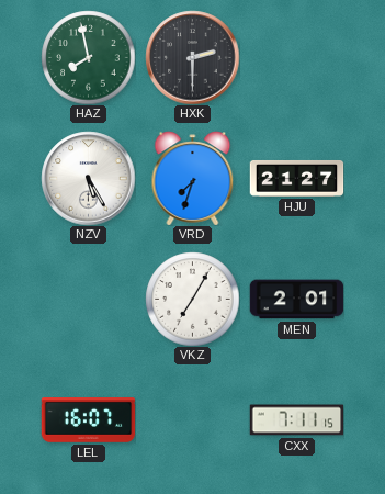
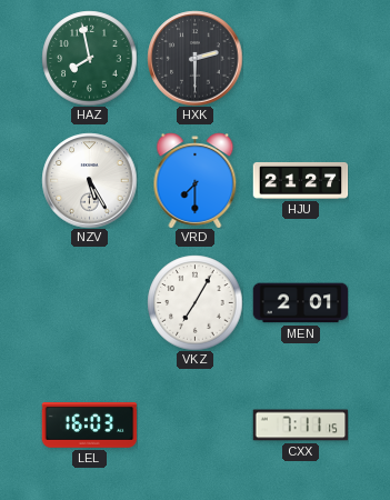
VRD: 7:33 -> 7:30
LEL: 16:07 -> 16:03
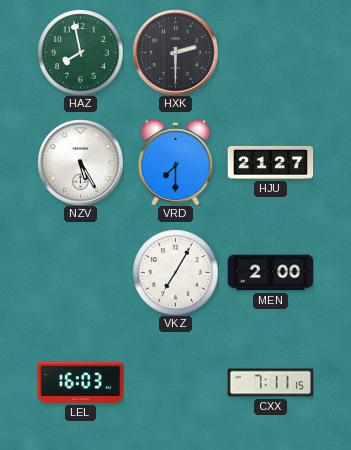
MEN: 2:01 -> 2:00
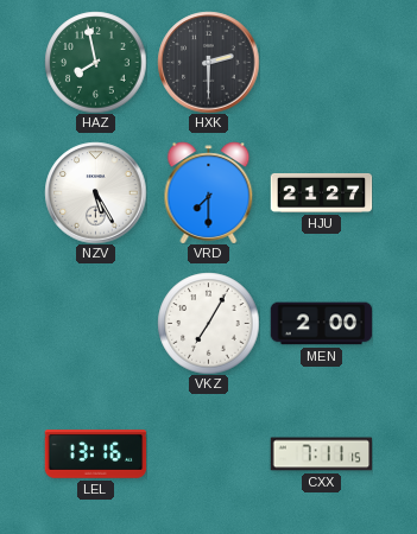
LEL: 16:03 -> 13:16
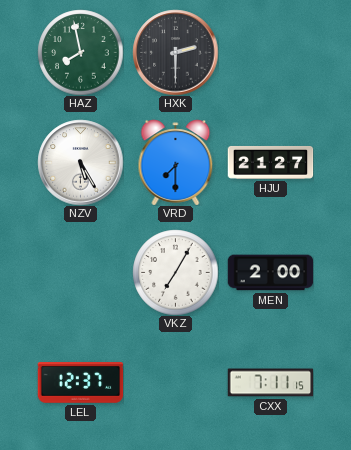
LEL: 13:16 -> 12:37
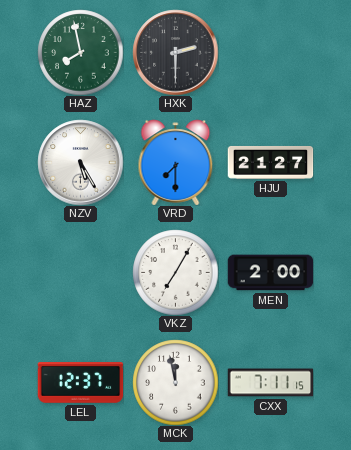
MCK: none -> 11:58
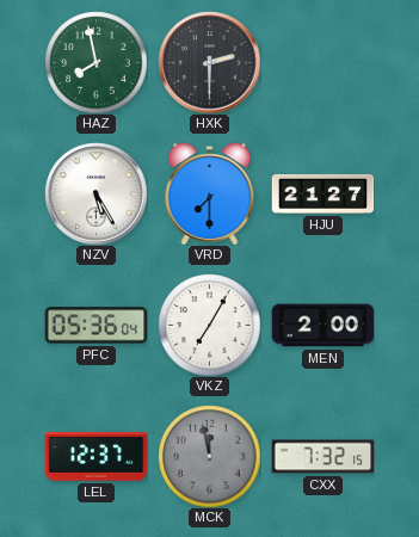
PFC: none -> 05:36
MCK dial: white -> grey
CXX: 7:11 -> 7:32
